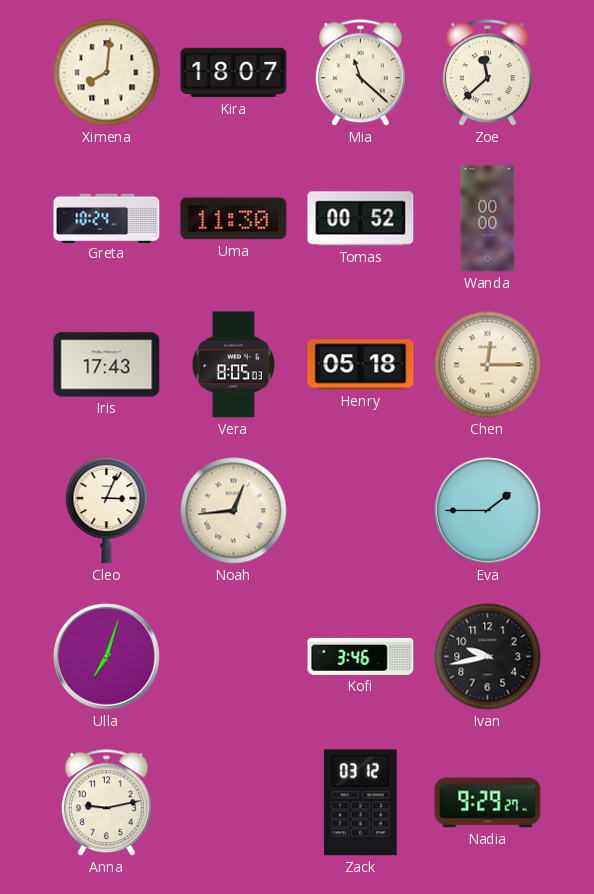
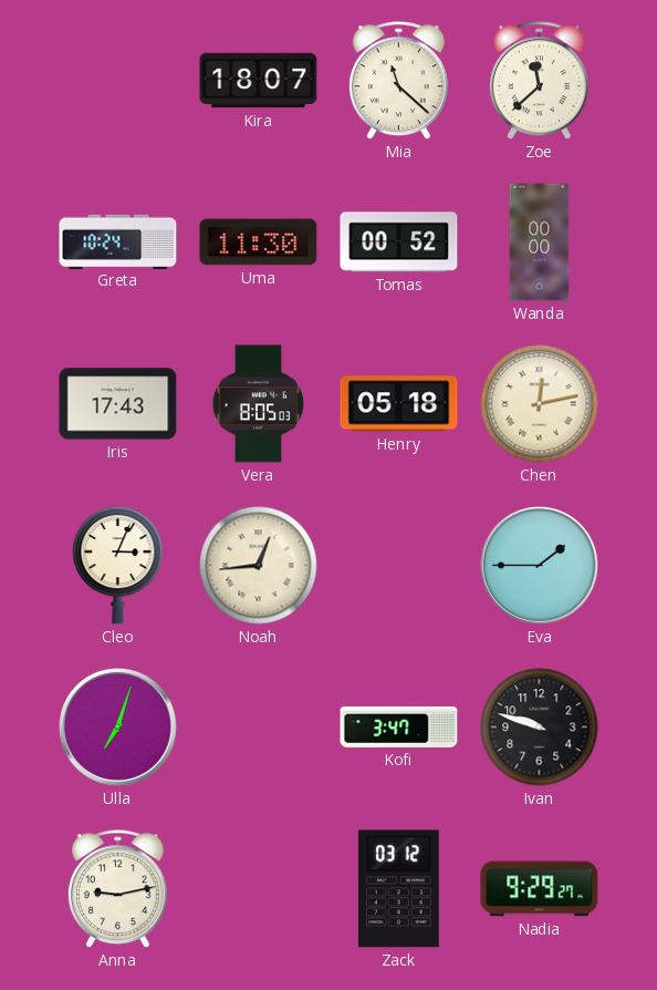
Ximena: 8:01 -> none
Chen: 12:15 -> 12:13
Kofi: 3:46 -> 3:47
Ivan: 9:43 -> 9:48
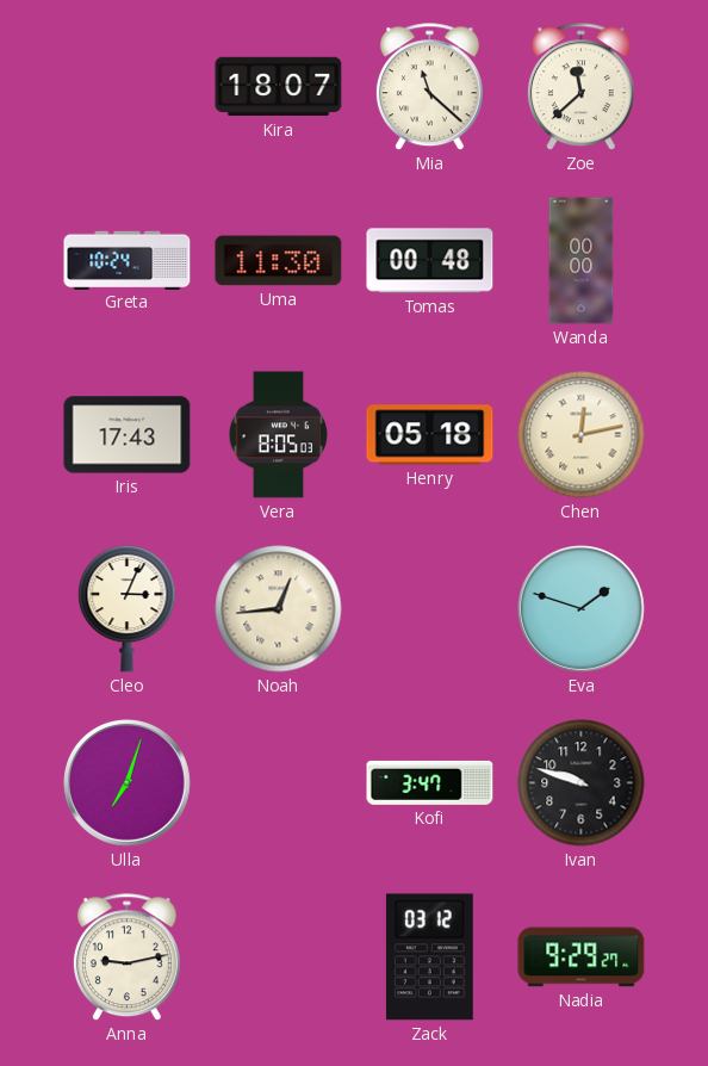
Tomas: 00:52 -> 00:48
Eva: 1:45 -> 1:48
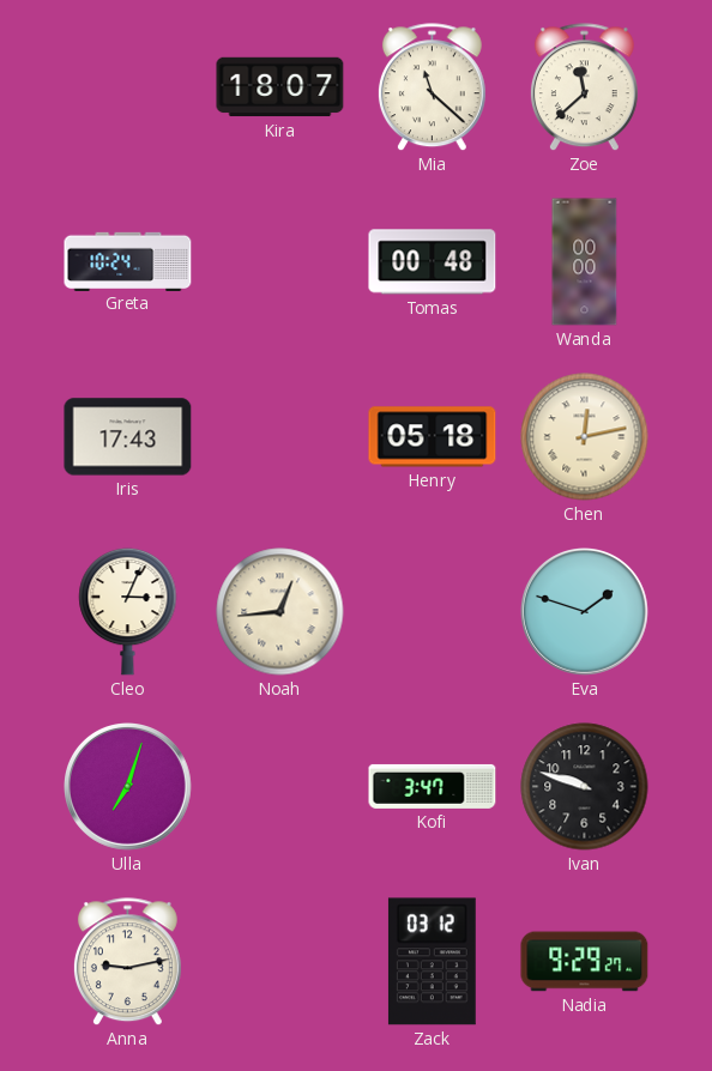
Uma: 11:30 -> none
Vera: 8:05 -> none
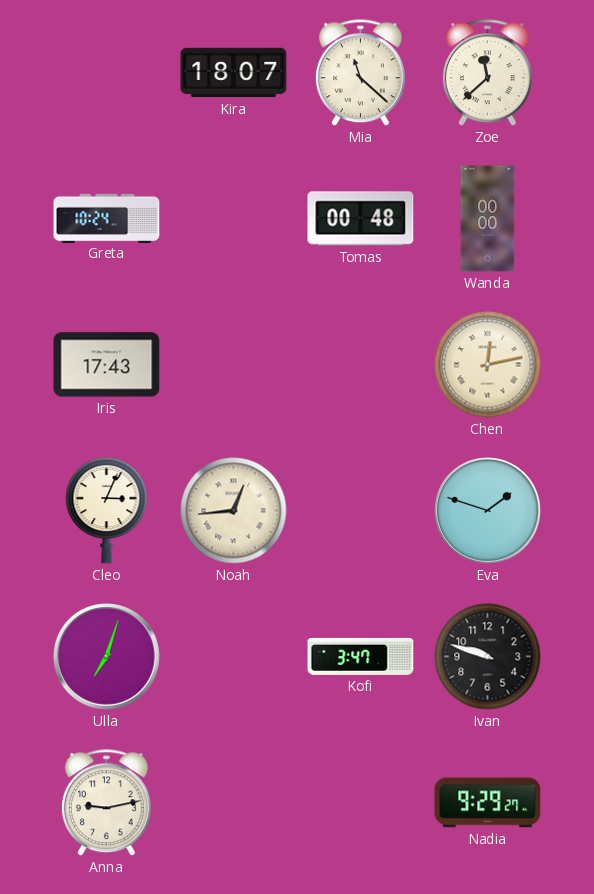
Henry: 05:18 -> none
Zack: 03:12 -> none
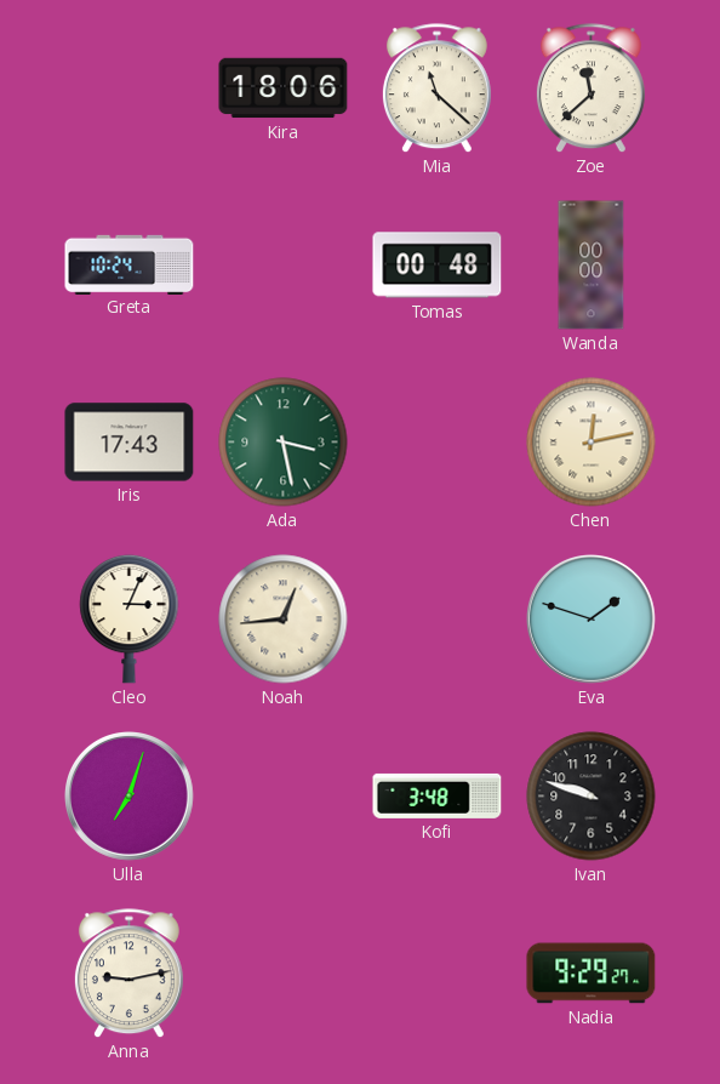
Kira: 18:07 -> 18:06
Ada: none -> 3:28
Kofi: 3:47 -> 3:48
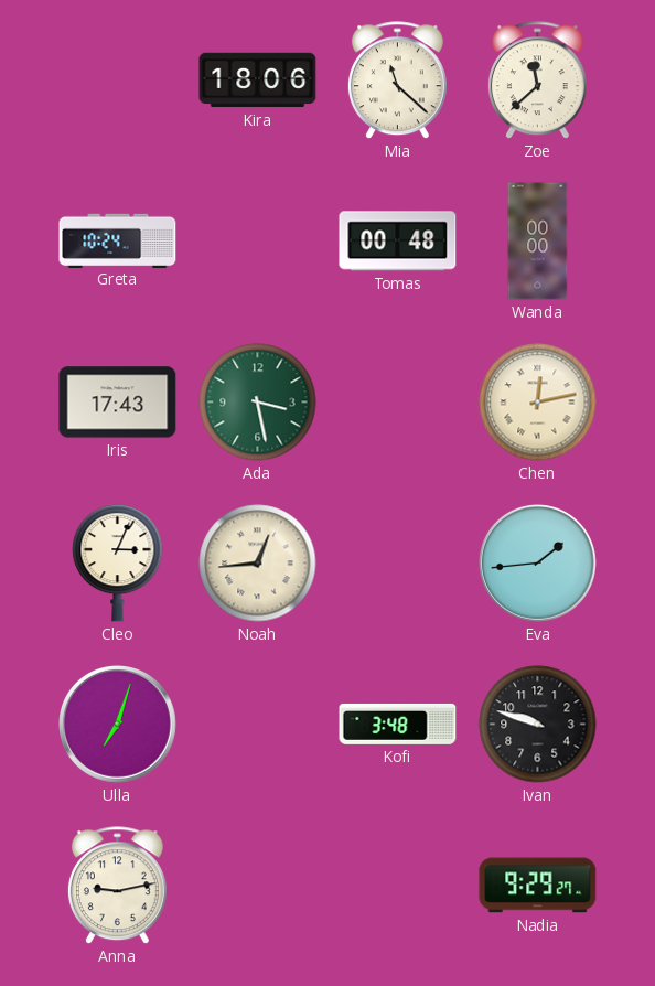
Eva: 1:48 -> 1:44
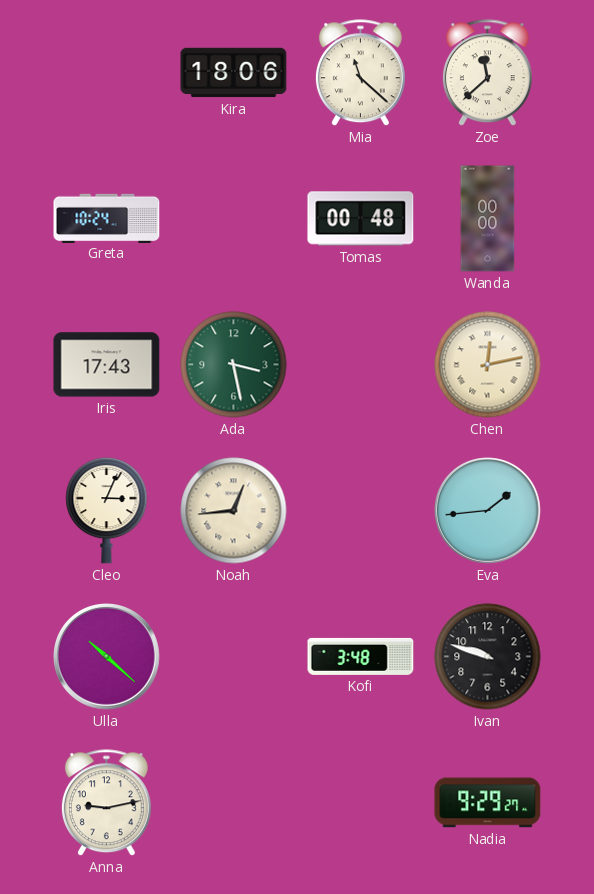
Ulla: 7:03 -> 10:22
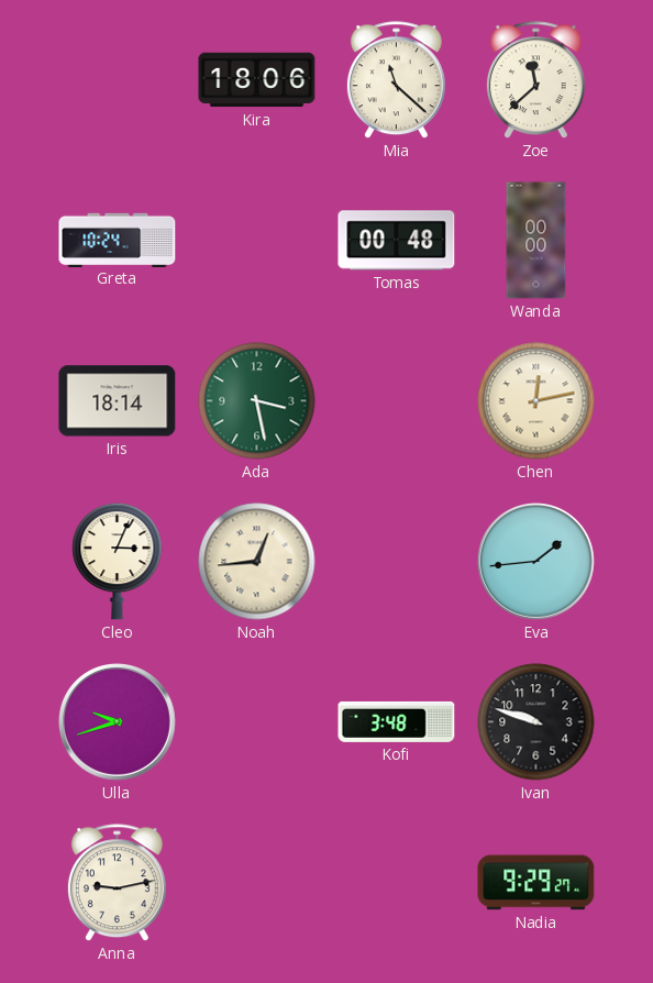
Iris: 17:43 -> 18:14
Ulla: 10:22 -> 9:42
